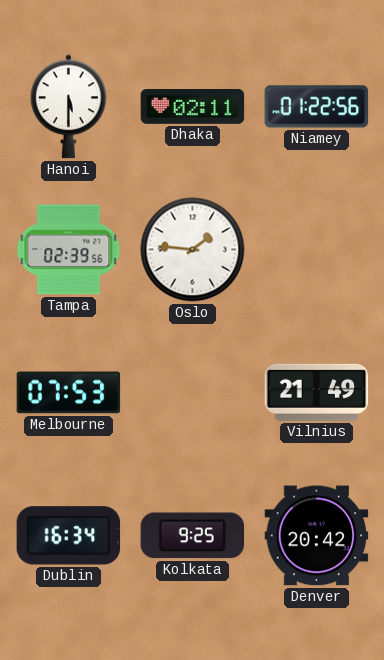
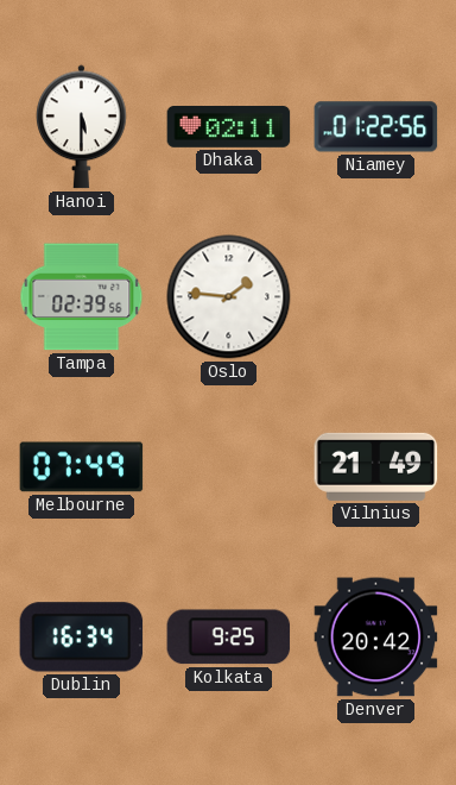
Melbourne: 07:53 -> 07:49
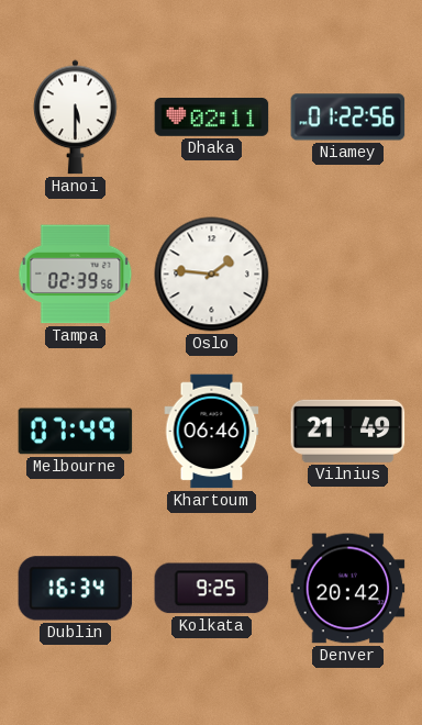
Khartoum: none -> 06:46
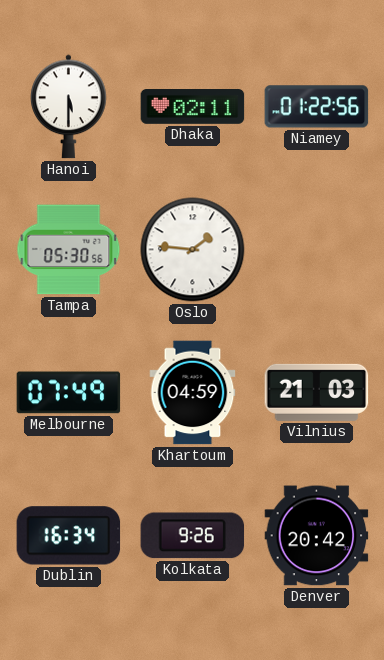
Tampa: 02:39 -> 05:30
Khartoum: 06:46 -> 04:59
Vilnius: 21:49 -> 21:03
Kolkata: 9:25 -> 9:26
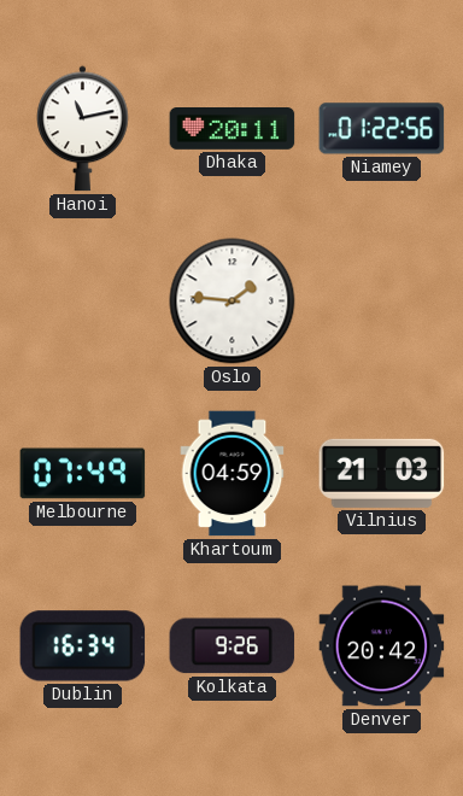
Hanoi: 5:30 -> 11:13
Dhaka: 02:11 -> 20:11
Tampa: 05:30 -> none
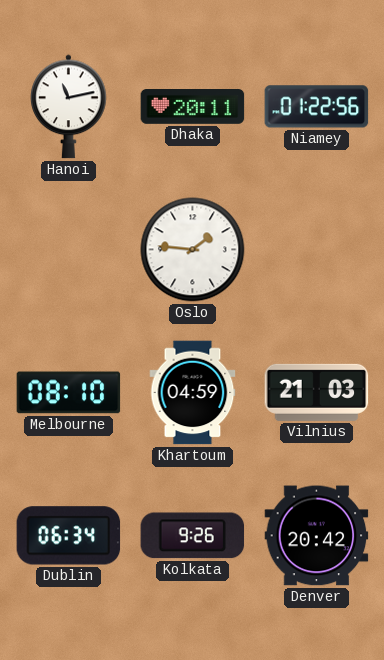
Melbourne: 07:49 -> 08:10
Dublin: 16:34 -> 06:34
